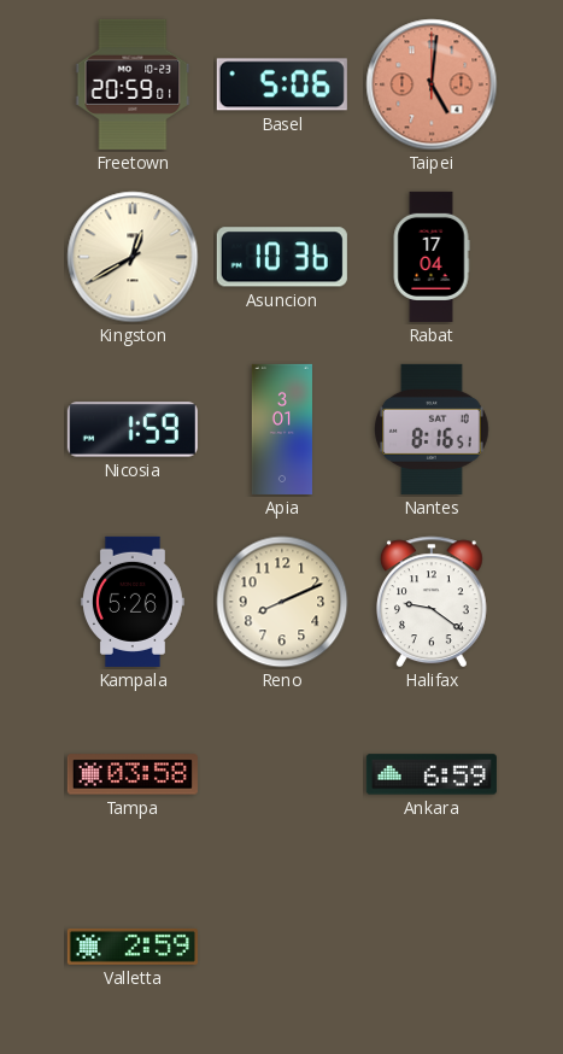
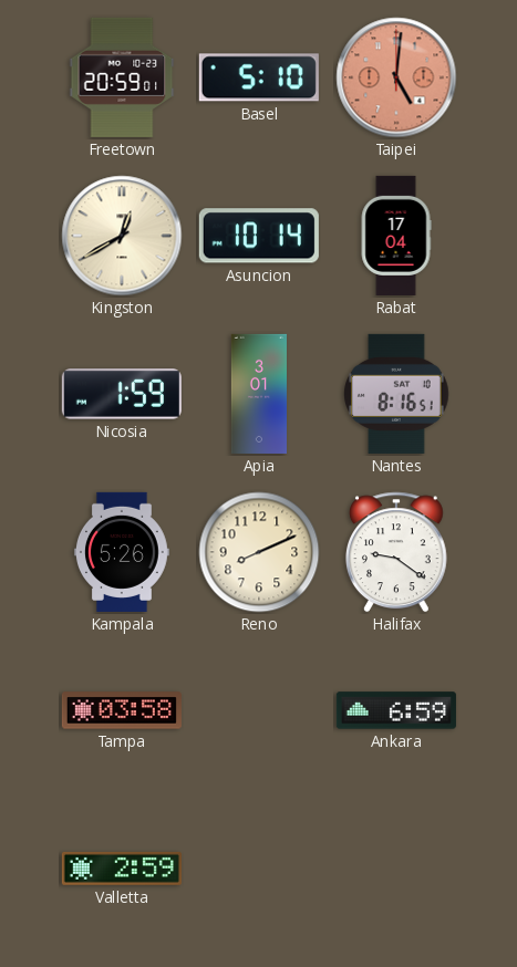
Basel: 5:06 -> 5:10
Asuncion: 10:36 -> 10:14
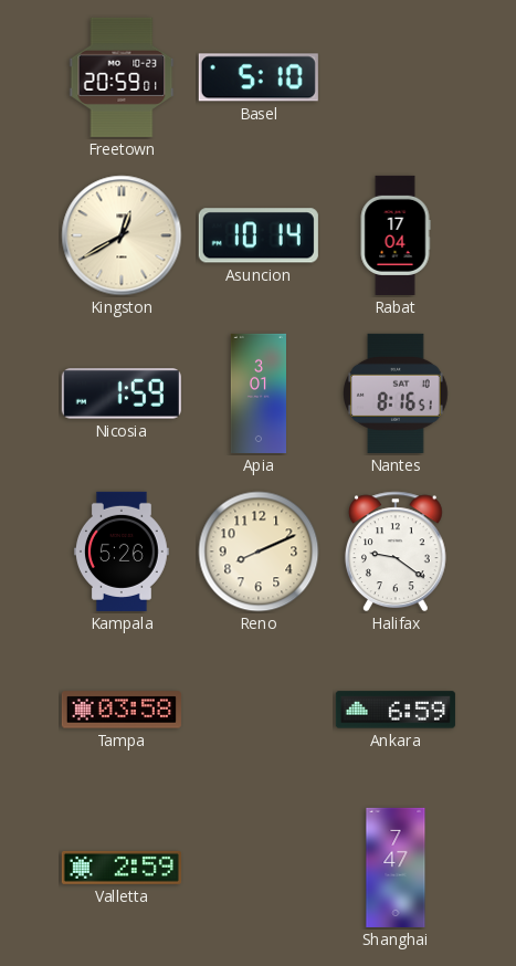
Taipei: 5:01 -> none
Shanghai: none -> 7:47
